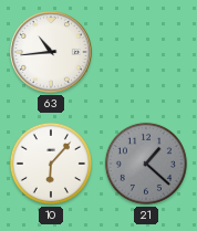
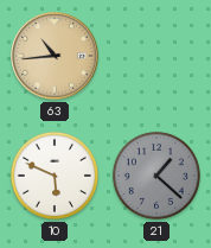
63 dial: white -> champagne
10: 6:07 -> 5:49
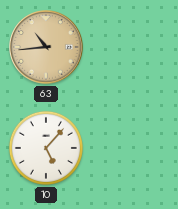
10: 5:49 -> 5:07
21: 1:22 -> none
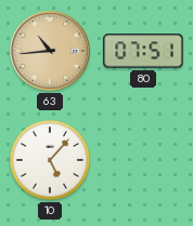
80: none -> 07:51
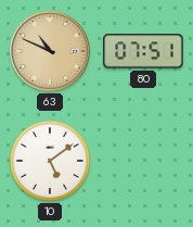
63: 10:44 -> 10:49
10: 5:07 -> 5:09
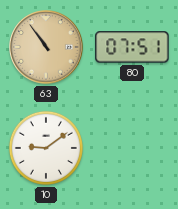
63: 10:49 -> 10:54
10: 5:09 -> 9:09
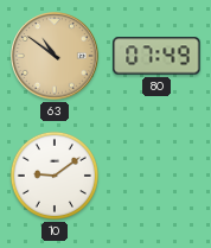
63: 10:54 -> 10:51
80: 07:51 -> 07:49
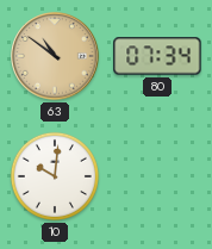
80: 07:49 -> 07:34
10: 9:09 -> 10:01
